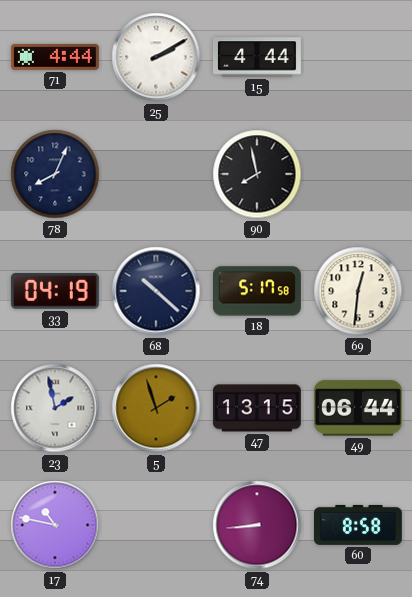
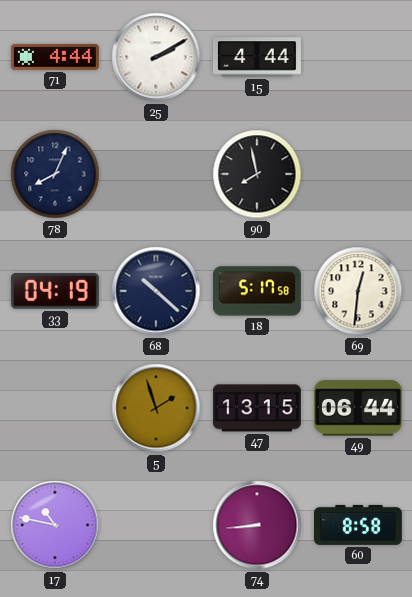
23: 1:58 -> none
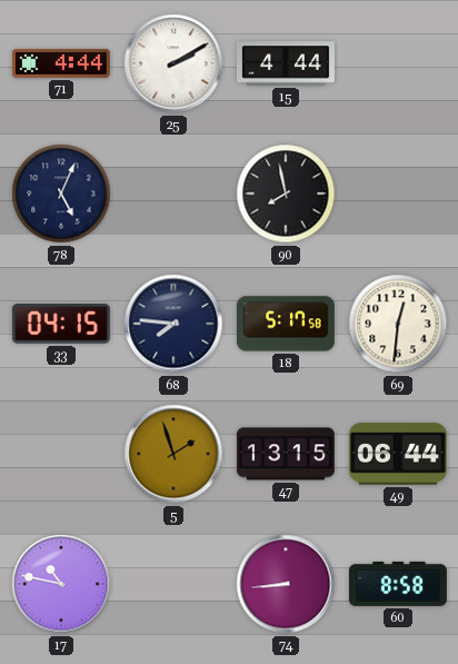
78: 8:04 -> 5:04
33: 04:19 -> 04:15
68: 10:22 -> 7:46
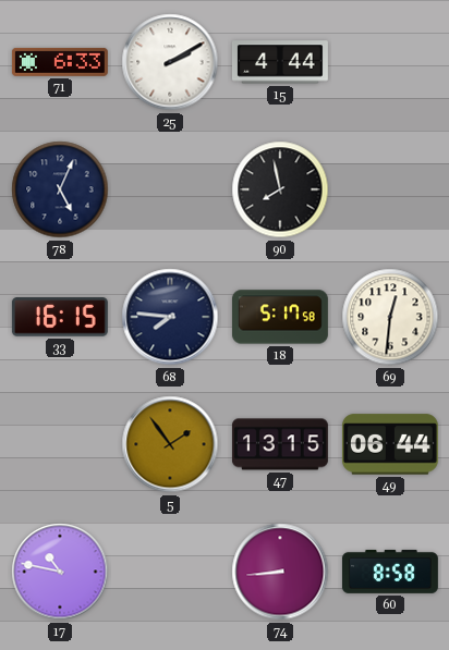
71: 4:44 -> 6:33
33: 04:15 -> 16:15
5: 1:57 -> 1:54
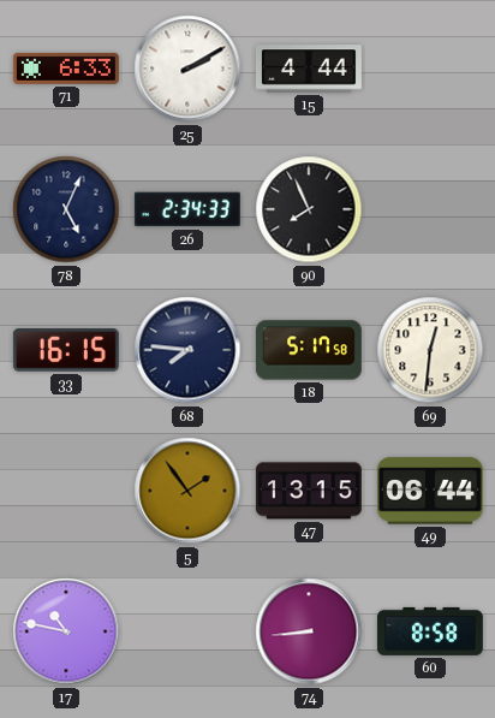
26: none -> 2:34
90: 7:58 -> 7:56
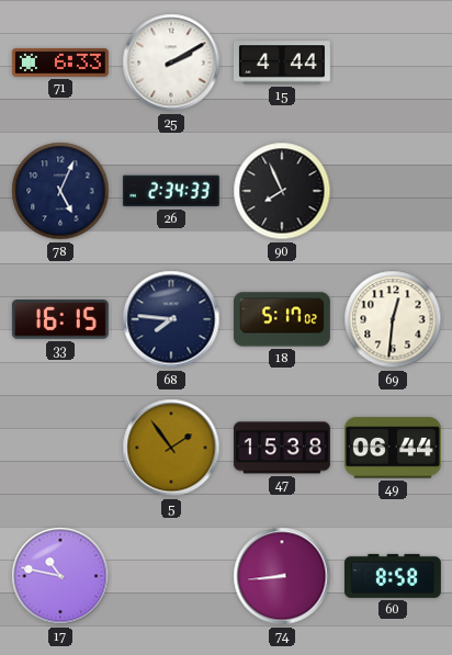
18: 5:17:58 -> 5:17:02
47: 13:15 -> 15:38
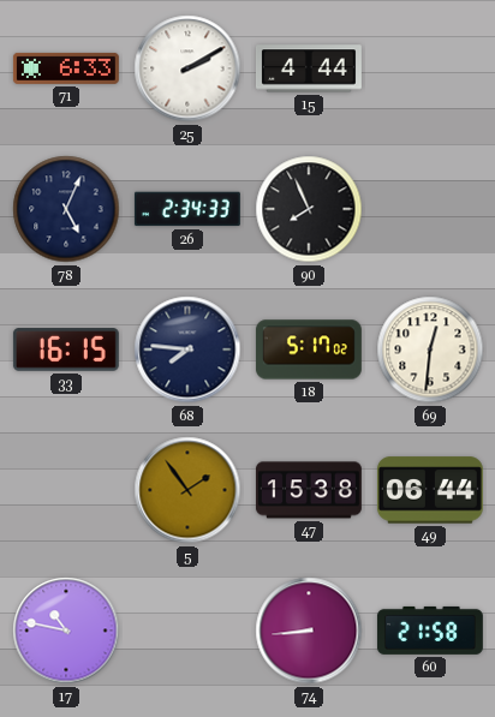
60: 8:58 -> 21:58
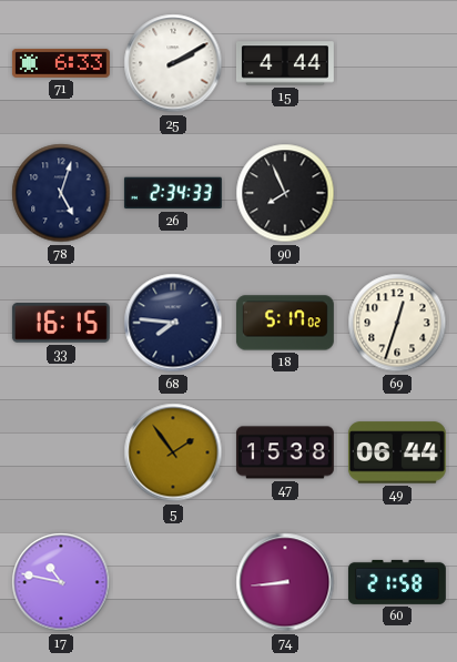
78: 5:04 -> 5:03
69: 12:31 -> 12:33
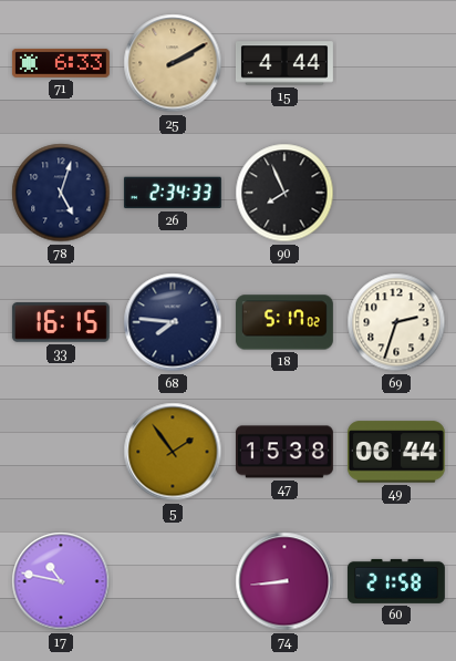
25 dial: white -> champagne
69: 12:33 -> 2:33
